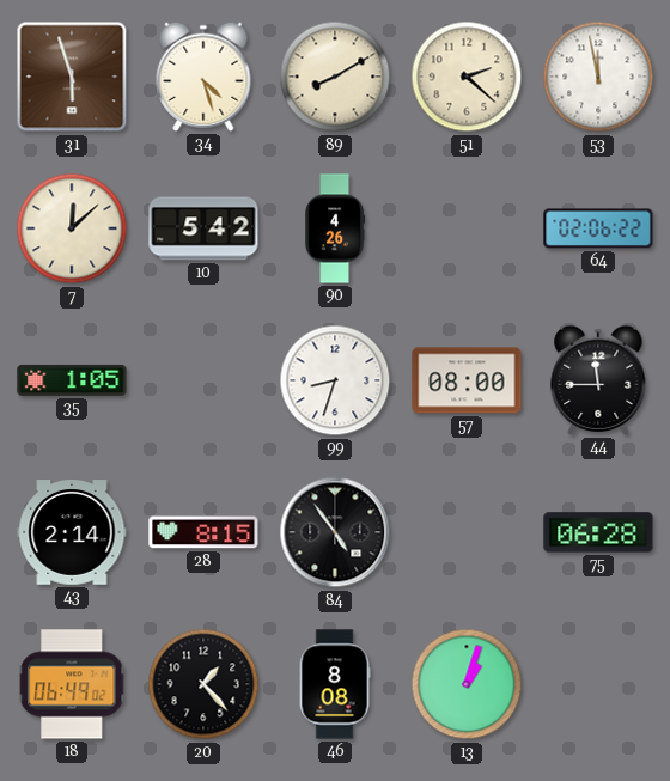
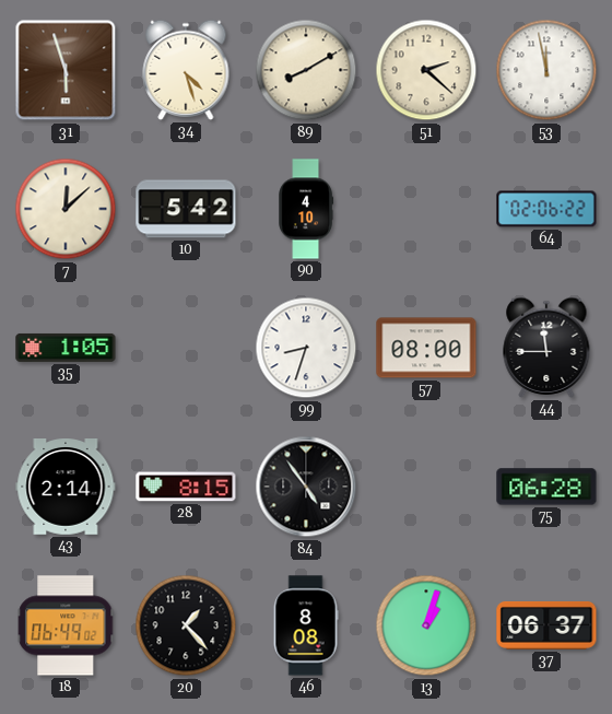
90: 4:26 -> 4:10
37: none -> 06:37
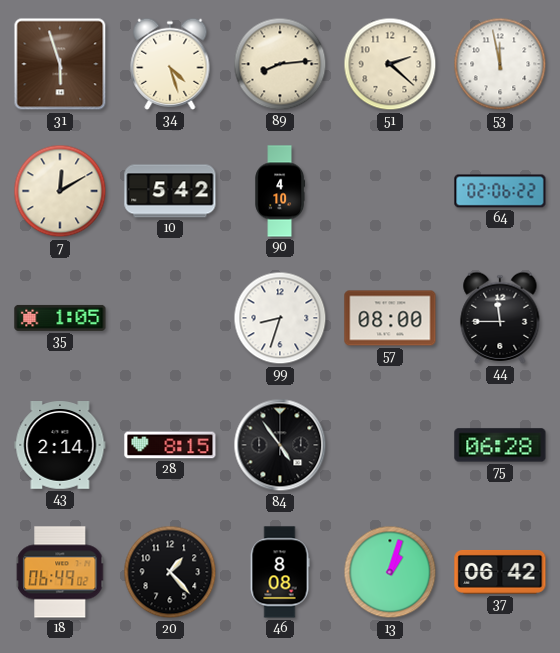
89: 8:10 -> 8:14
7: 12:08 -> 12:10
37: 06:37 -> 06:42
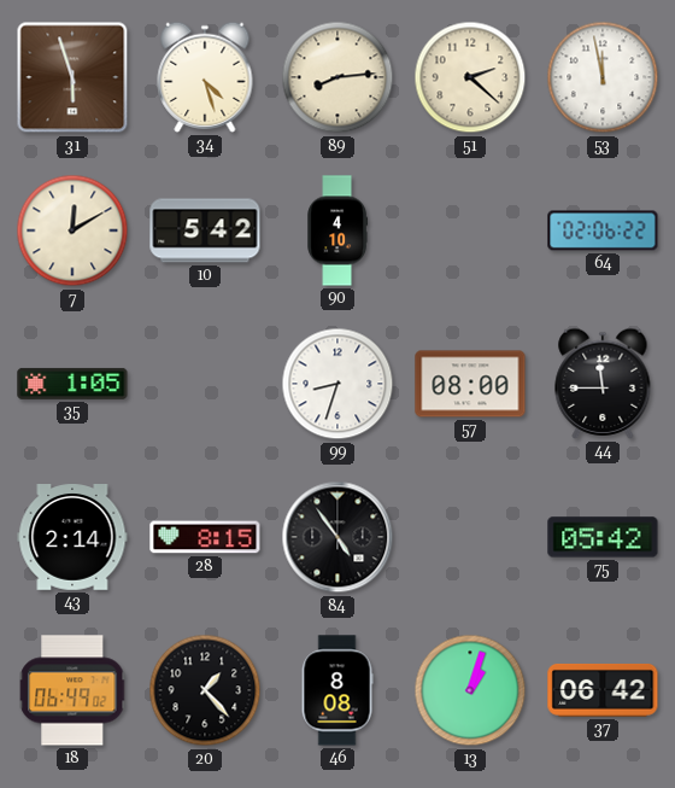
75: 06:28 -> 05:42
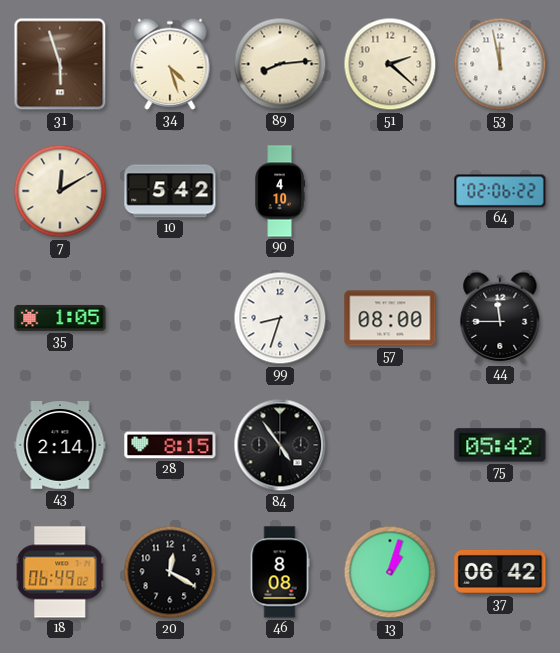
20: 1:23 -> 12:20
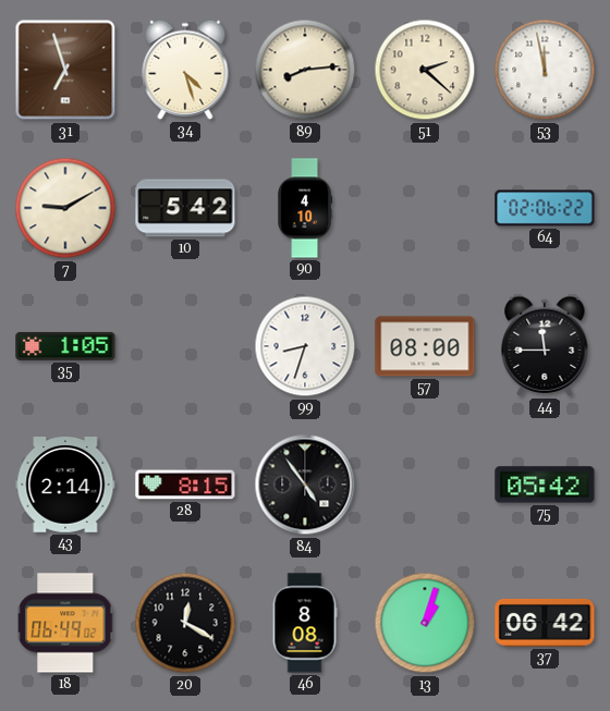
31: 5:57 -> 6:57
7: 12:10 -> 9:10
